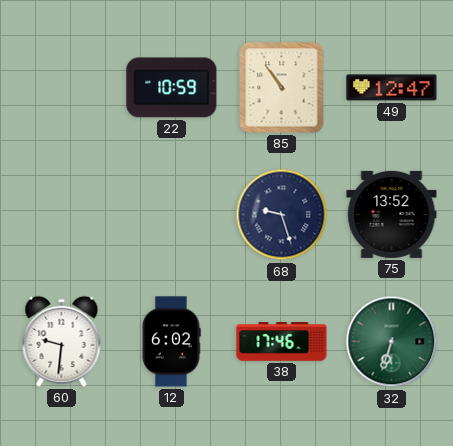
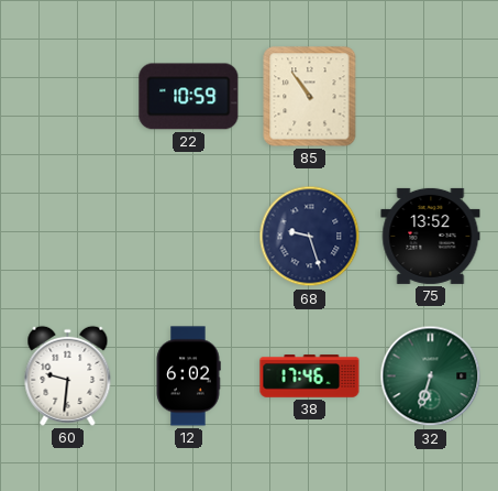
49: 12:47 -> none
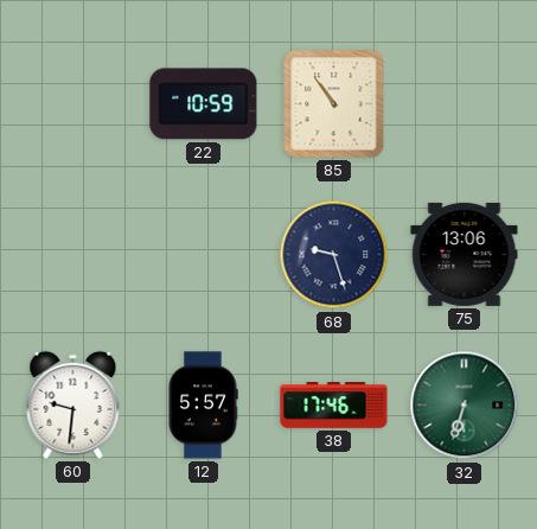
75: 13:52 -> 13:06
12: 6:02 -> 5:57
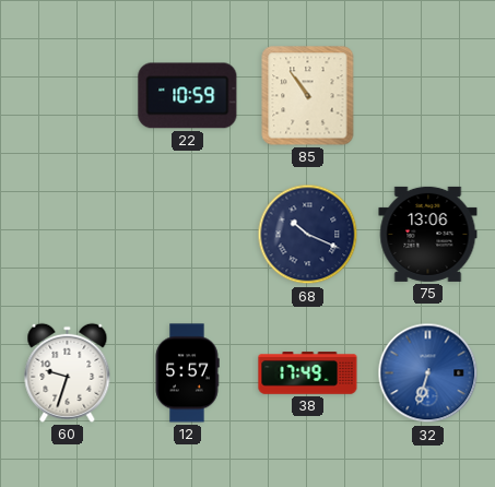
68: 9:27 -> 10:19
60: 9:31 -> 9:33
38: 17:46 -> 17:49
32 dial: green -> blue
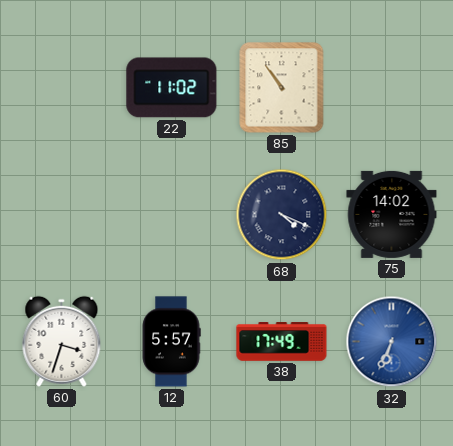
22: 10:59 -> 11:02
68: 10:19 -> 4:19
75: 13:06 -> 14:02
60: 9:33 -> 3:33
32: 6:33 -> 6:34
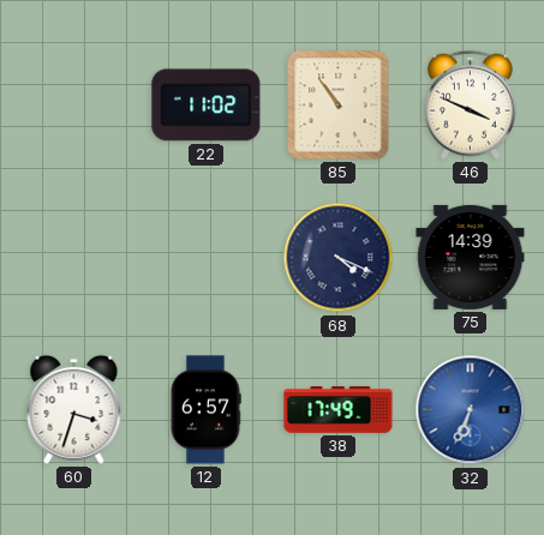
46: none -> 3:49
75: 14:02 -> 14:39
12: 5:57 -> 6:57
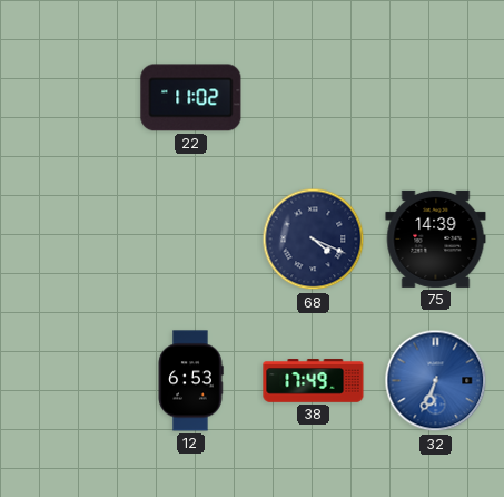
85: 10:54 -> none
46: 3:49 -> none
60: 3:33 -> none
12: 6:57 -> 6:53
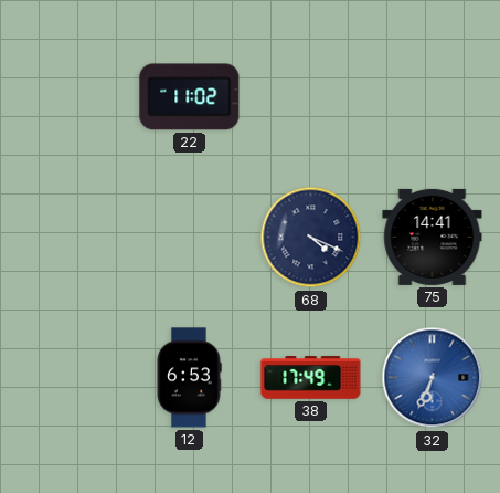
75: 14:39 -> 14:41
